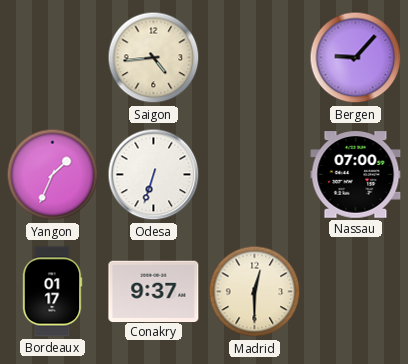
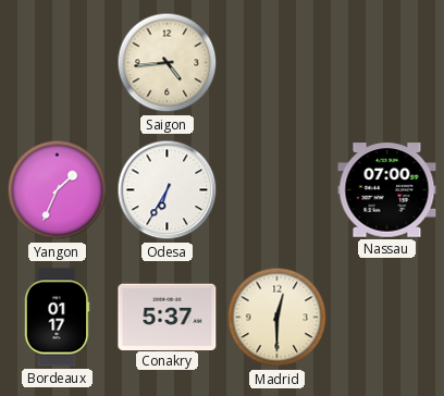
Bergen: 9:07 -> none
Odesa: 6:33 -> 6:35
Conakry: 9:37 -> 5:37
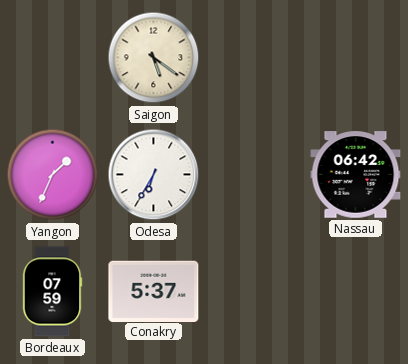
Saigon: 4:44 -> 5:21
Nassau: 07:00 -> 06:42
Bordeaux: 01:17 -> 07:59
Madrid: 12:30 -> none
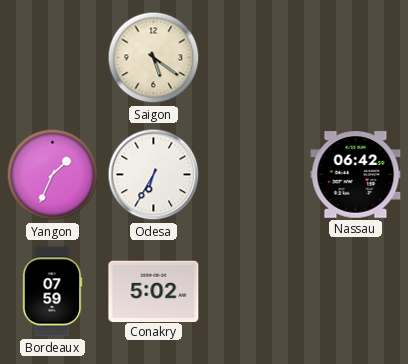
Conakry: 5:37 -> 5:02
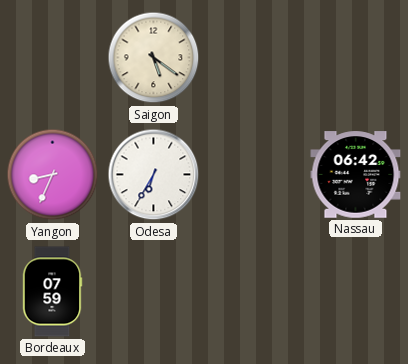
Yangon: 1:34 -> 8:34
Conakry: 5:02 -> none
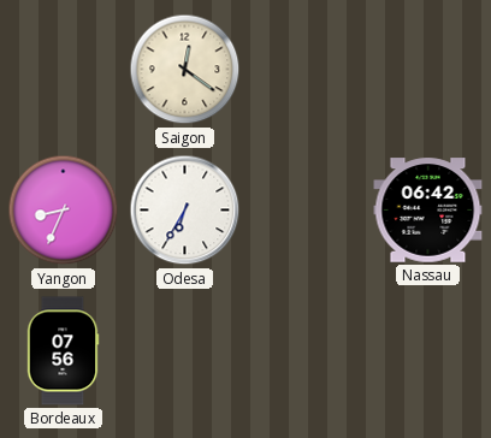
Saigon: 5:21 -> 12:21
Bordeaux: 07:59 -> 07:56
